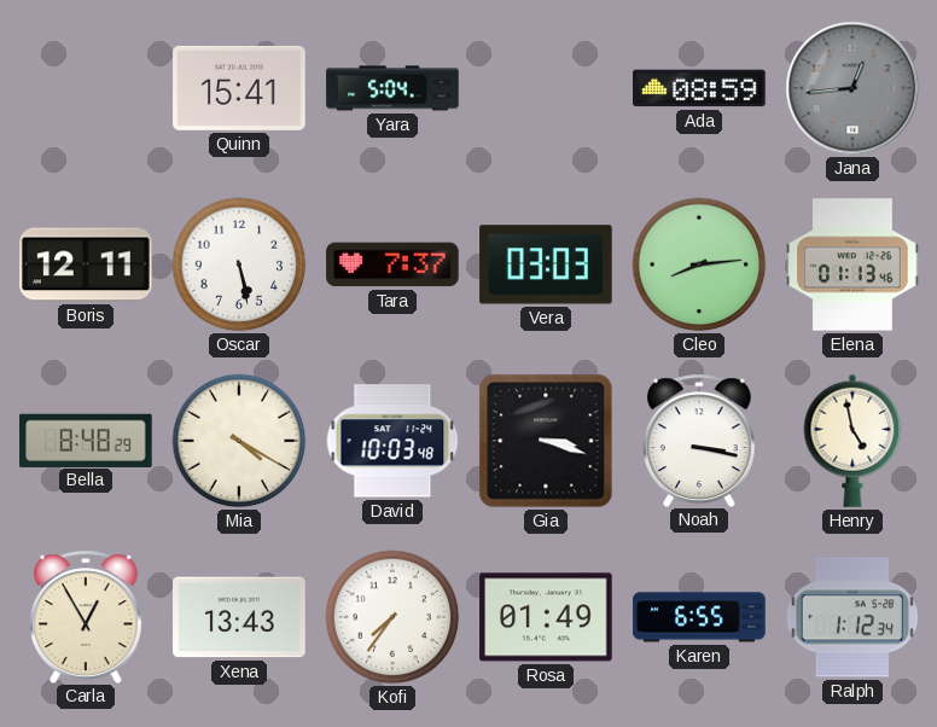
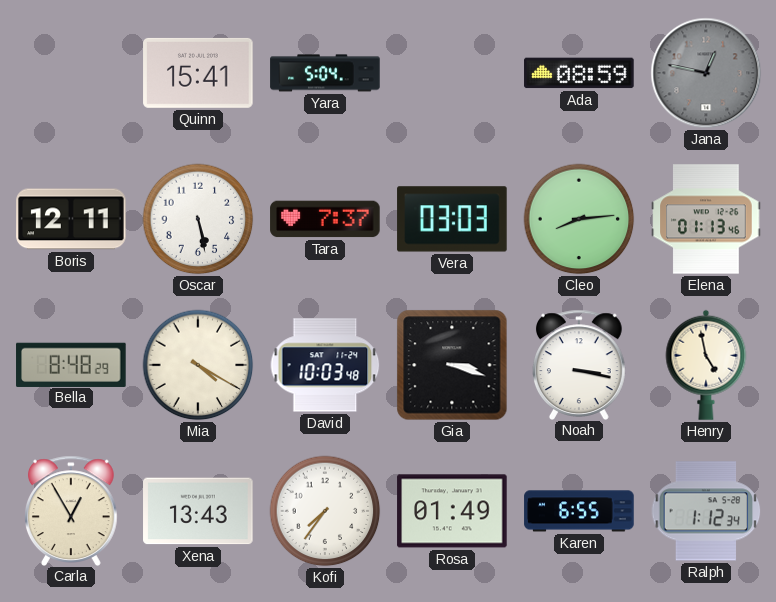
Jana: 12:44 -> 12:47
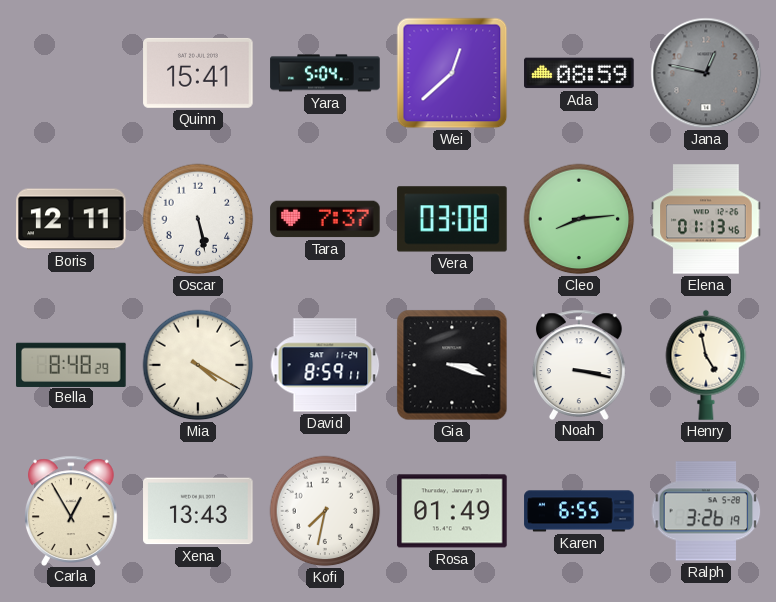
Wei: none -> 12:38
Vera: 03:03 -> 03:08
David: 10:03 -> 8:59
Kofi: 7:36 -> 7:32
Ralph: 1:12 -> 3:26
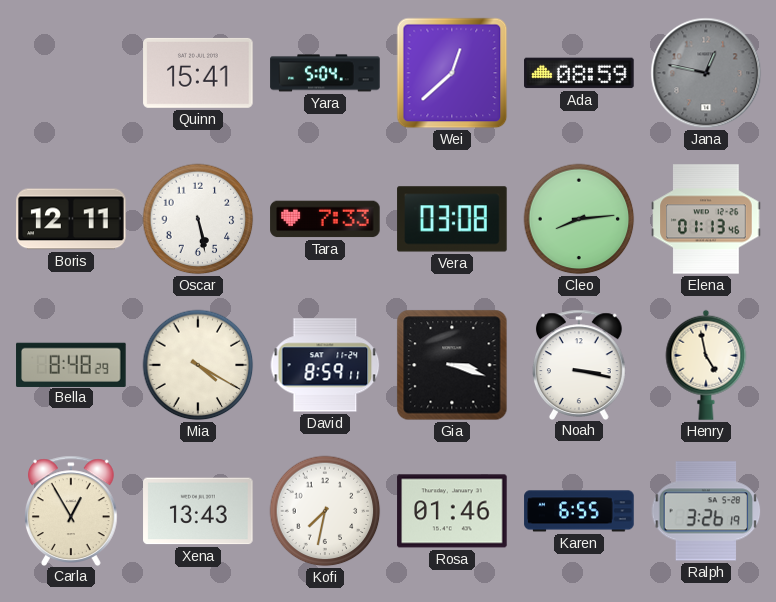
Tara: 7:37 -> 7:33
Rosa: 01:49 -> 01:46
